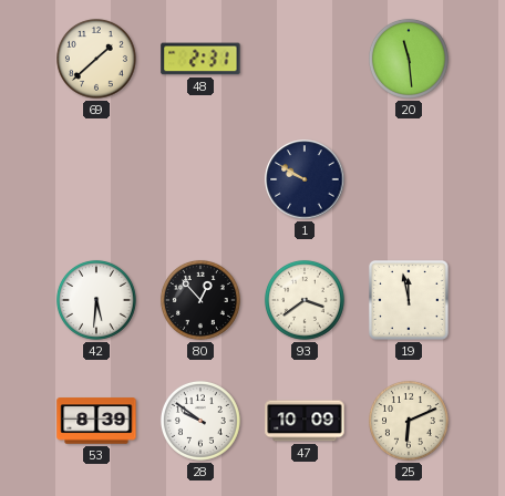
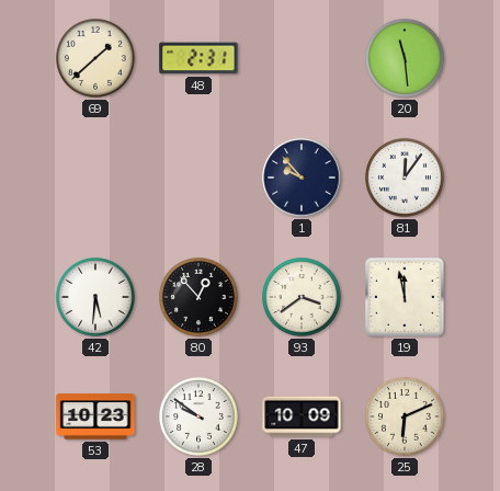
1: 9:50 -> 9:53
81: none -> 12:06
53: 8:39 -> 10:23
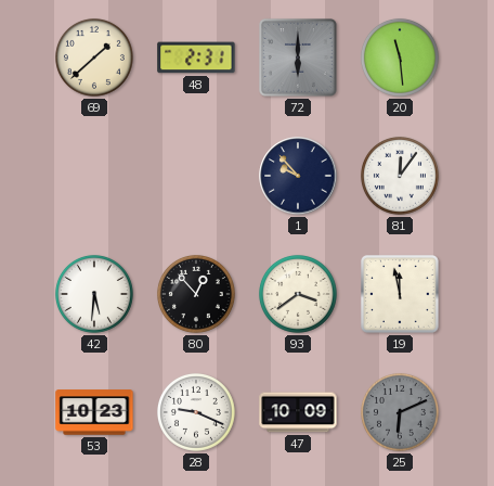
72: none -> 6:00
28: 9:51 -> 9:19
25 dial: cream -> grey
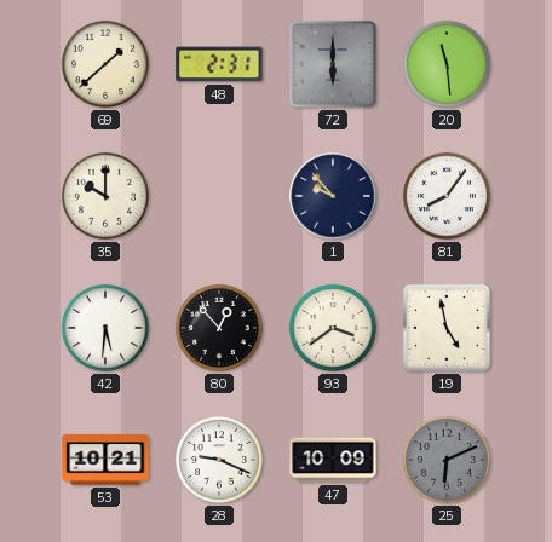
35: none -> 10:00
81: 12:06 -> 8:06
19: 11:58 -> 4:58
53: 10:23 -> 10:21
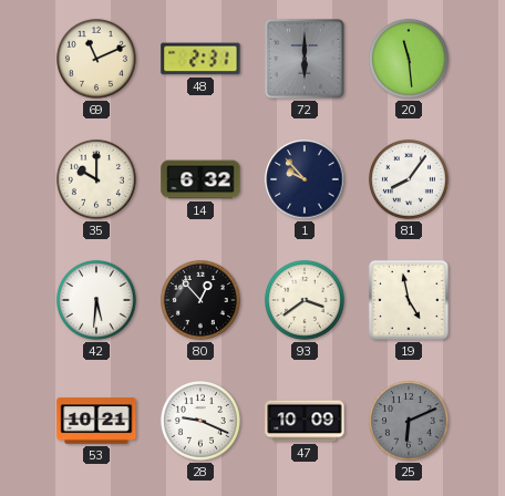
69: 1:38 -> 11:11
14: none -> 6:32
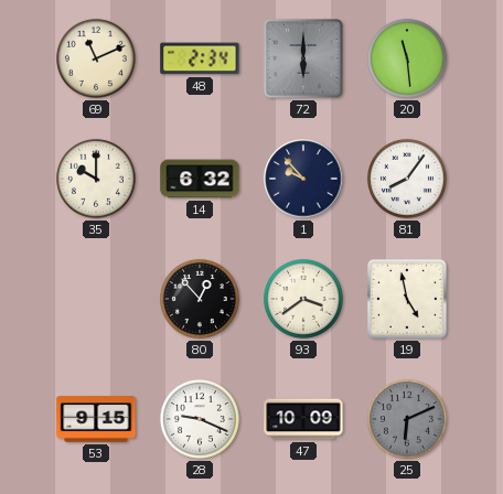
48: 2:31 -> 2:34
42: 5:31 -> none
53: 10:21 -> 9:15
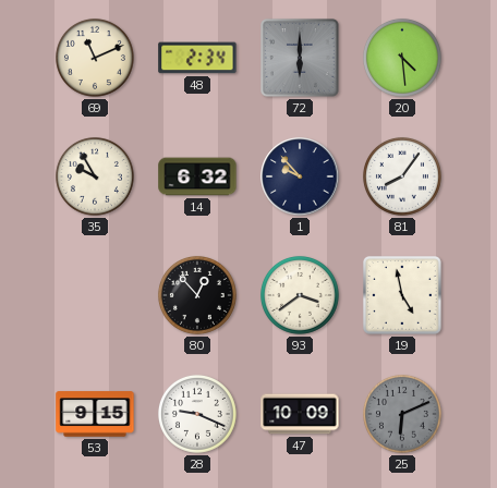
20: 11:29 -> 4:29
35: 10:00 -> 9:55
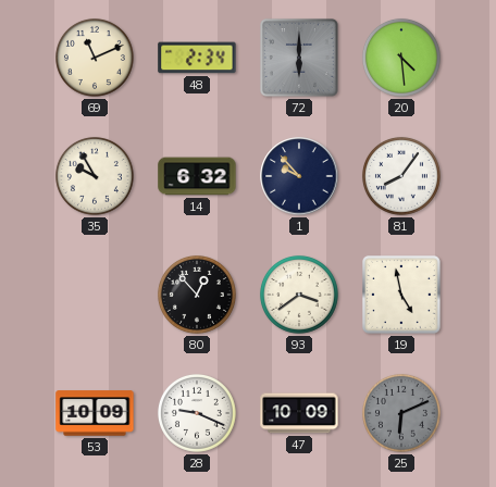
53: 9:15 -> 10:09
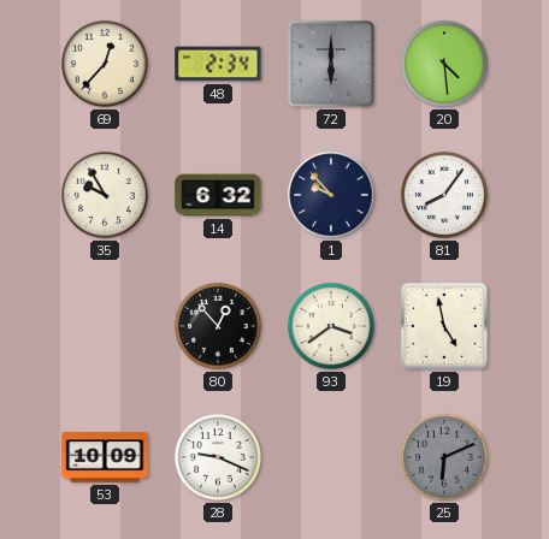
69: 11:11 -> 12:37
47: 10:09 -> none
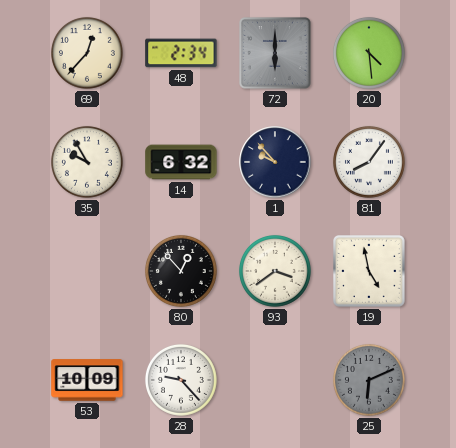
28: 9:19 -> 9:23
